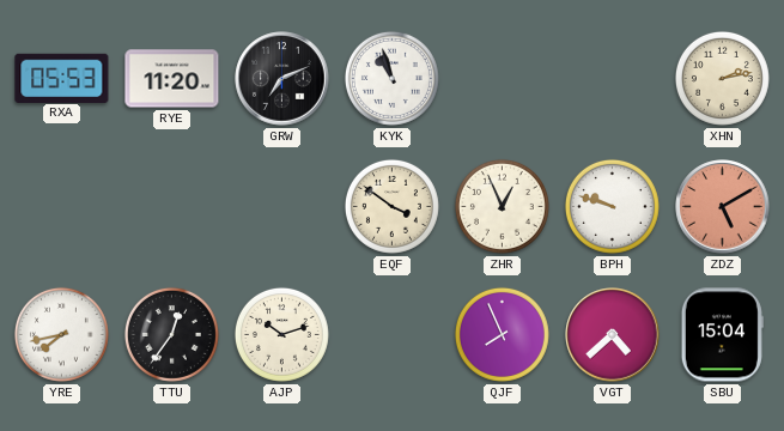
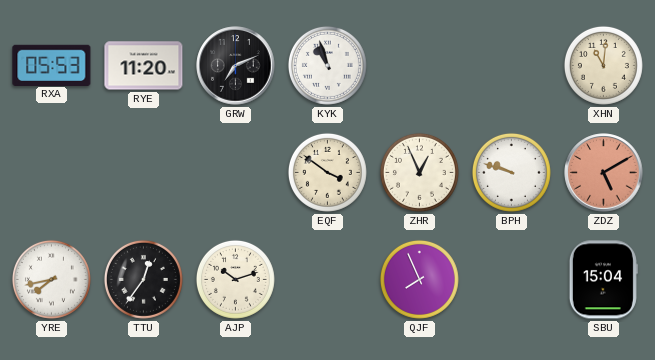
XHN: 2:13 -> 11:01
VGT: 4:38 -> none
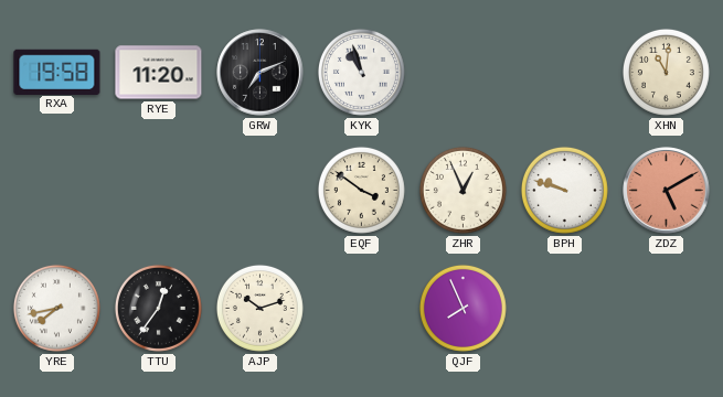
RXA: 05:53 -> 19:58
SBU: 15:04 -> none
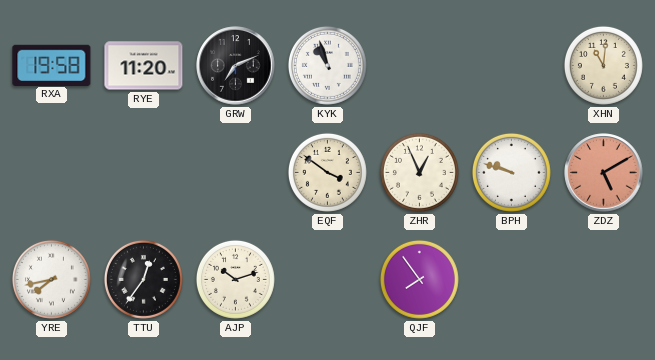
QJF: 7:56 -> 7:54
